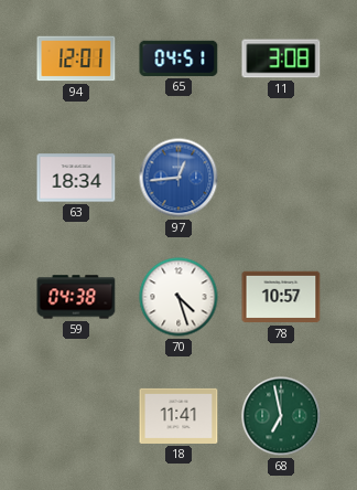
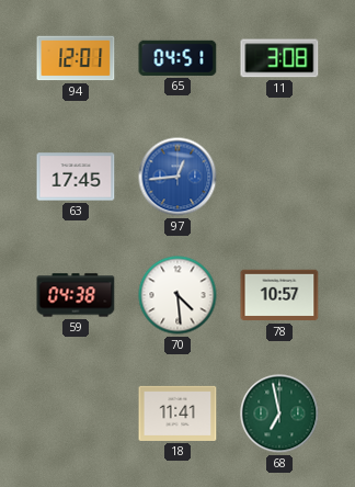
63: 18:34 -> 17:45
70: 4:27 -> 4:29
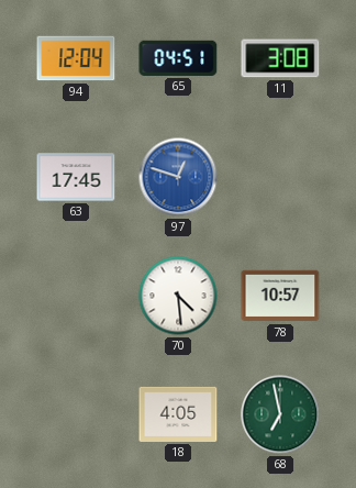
94: 12:01 -> 12:04
97: 12:44 -> 12:48
59: 04:38 -> none
18: 11:41 -> 4:05
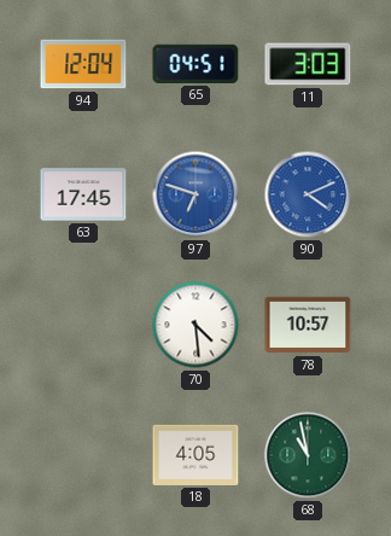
11: 3:08 -> 3:03
97: 12:48 -> 6:48
90: none -> 4:11
68: 6:58 -> 10:58
